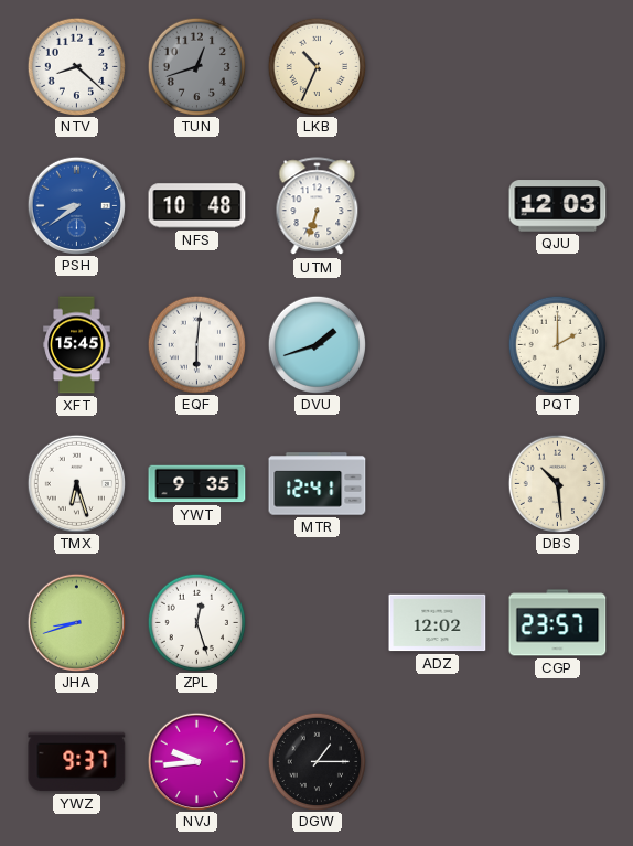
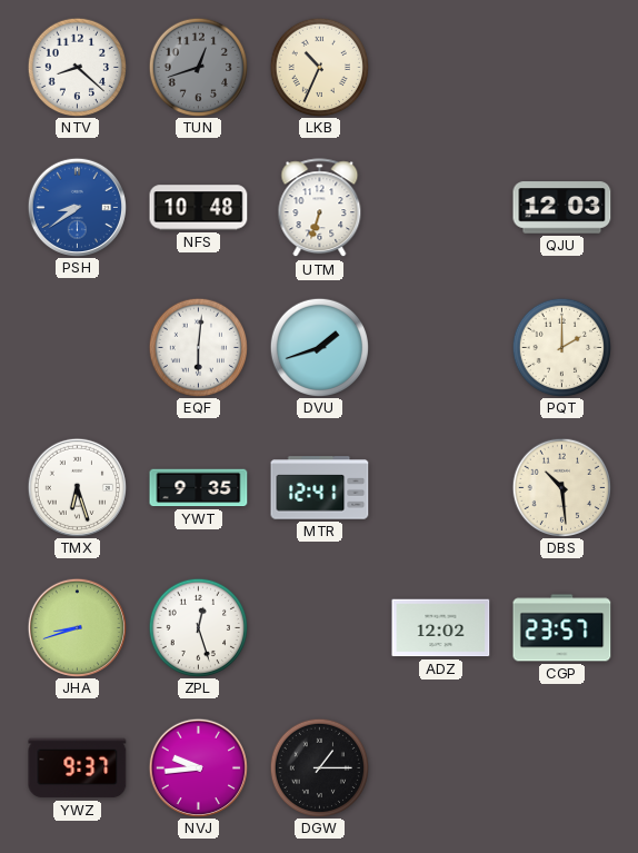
XFT: 15:45 -> none
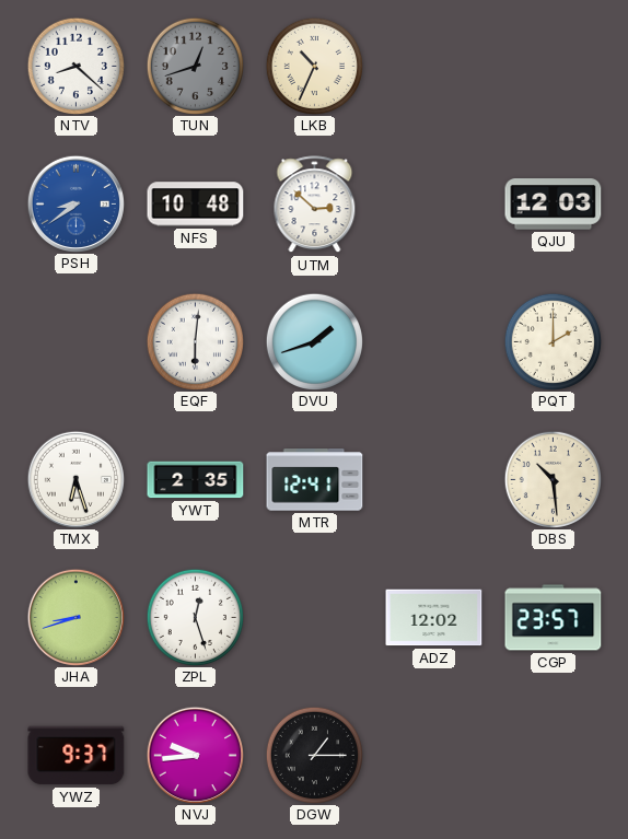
UTM: 6:33 -> 2:52
YWT: 9:35 -> 2:35
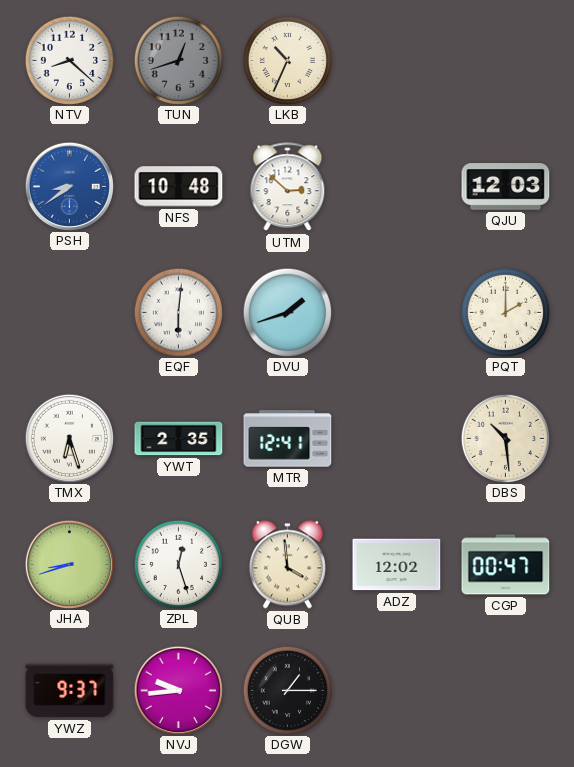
QUB: none -> 3:59
CGP: 23:57 -> 00:47
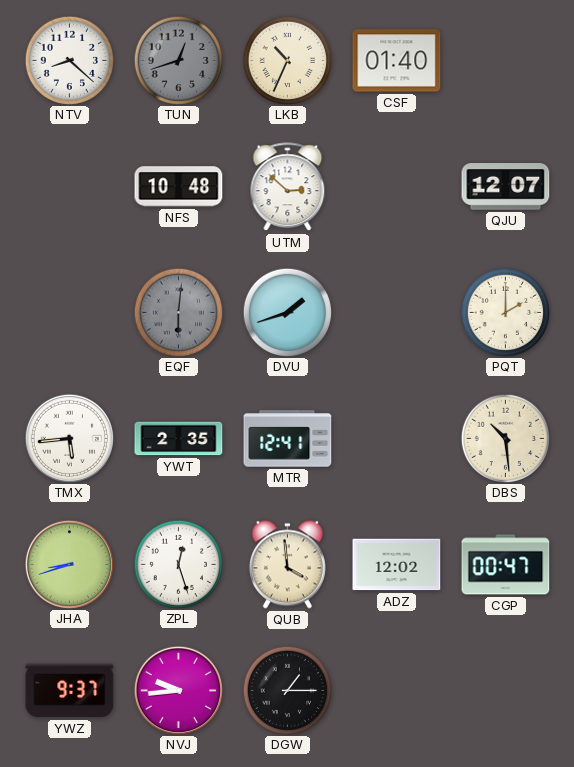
CSF: none -> 01:40
PSH: 8:39 -> none
QJU: 12:03 -> 12:07
EQF dial: white -> grey
TMX: 6:27 -> 5:44
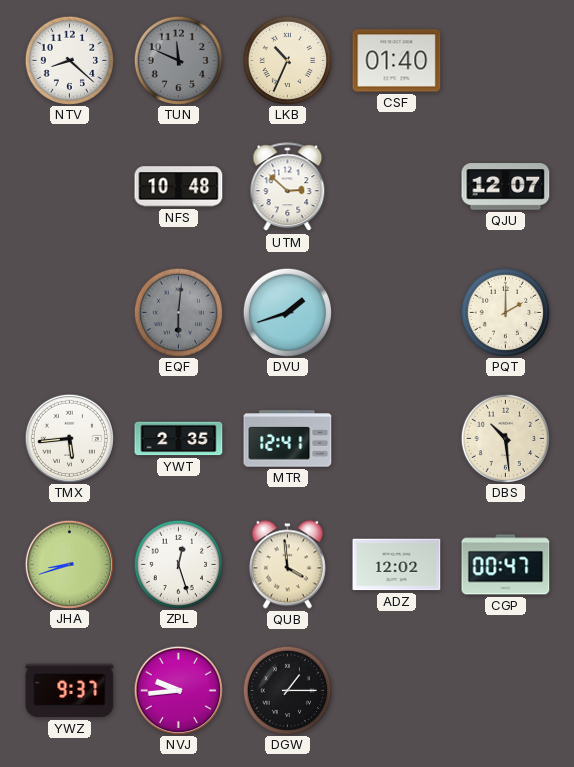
TUN: 12:42 -> 11:49
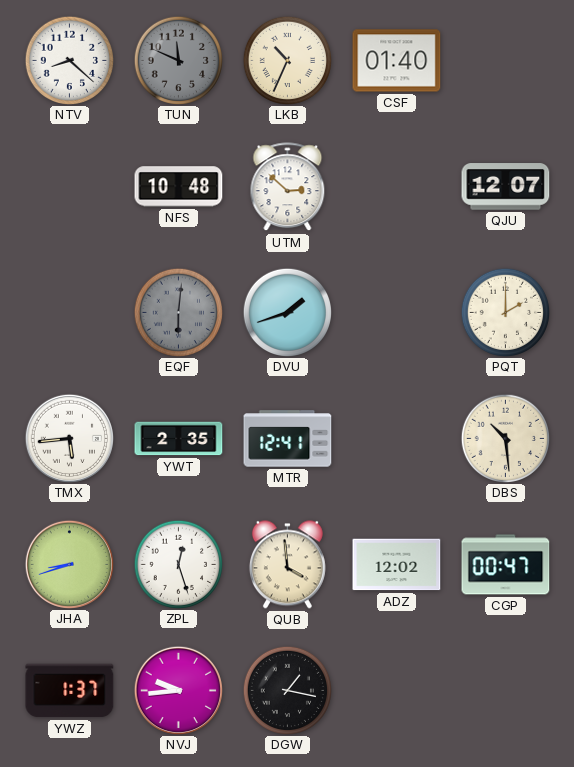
YWZ: 9:37 -> 1:37
DGW: 1:15 -> 1:17
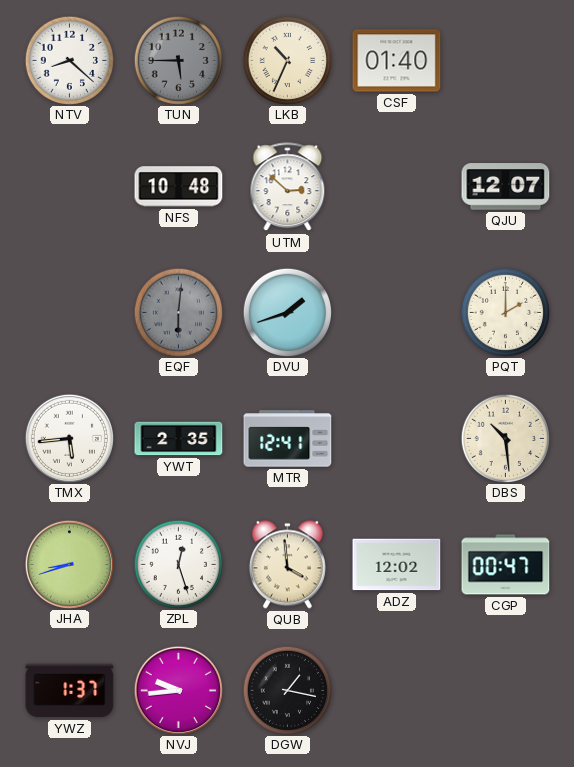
TUN: 11:49 -> 5:45
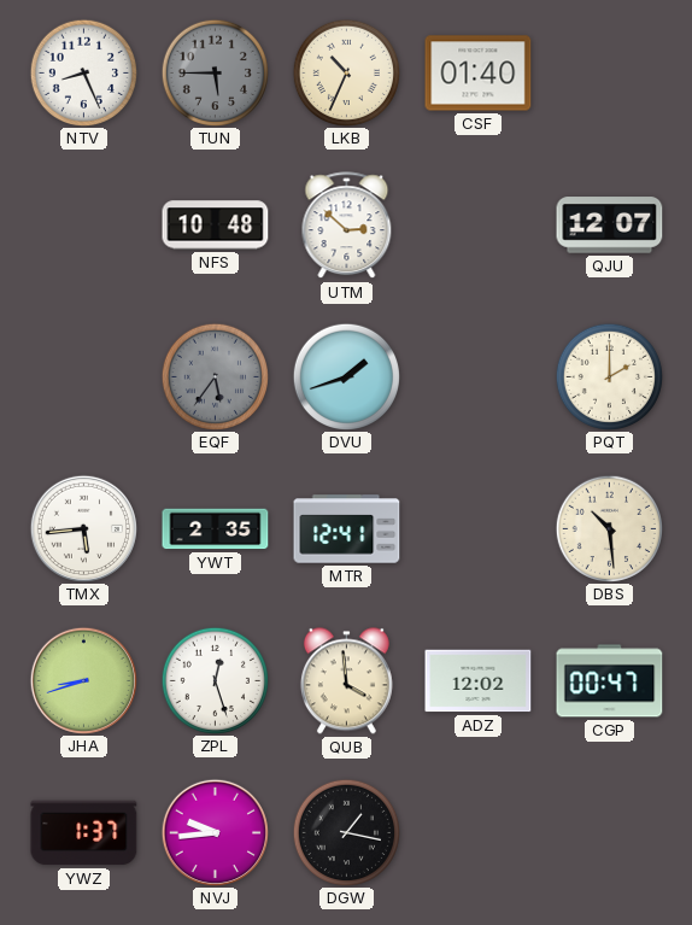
NTV: 8:22 -> 8:26
EQF: 6:01 -> 5:36
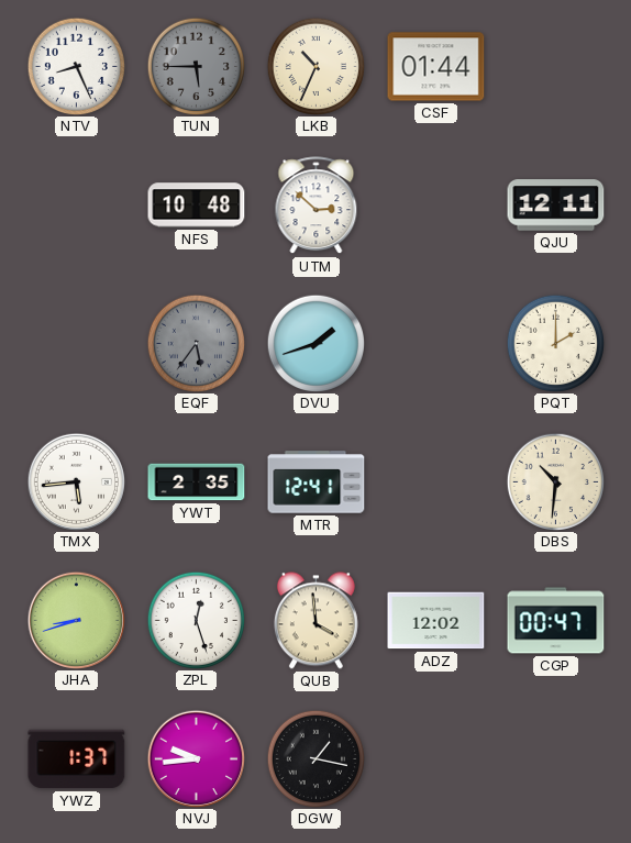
CSF: 01:40 -> 01:44
QJU: 12:07 -> 12:11
DBS: 10:29 -> 10:31
